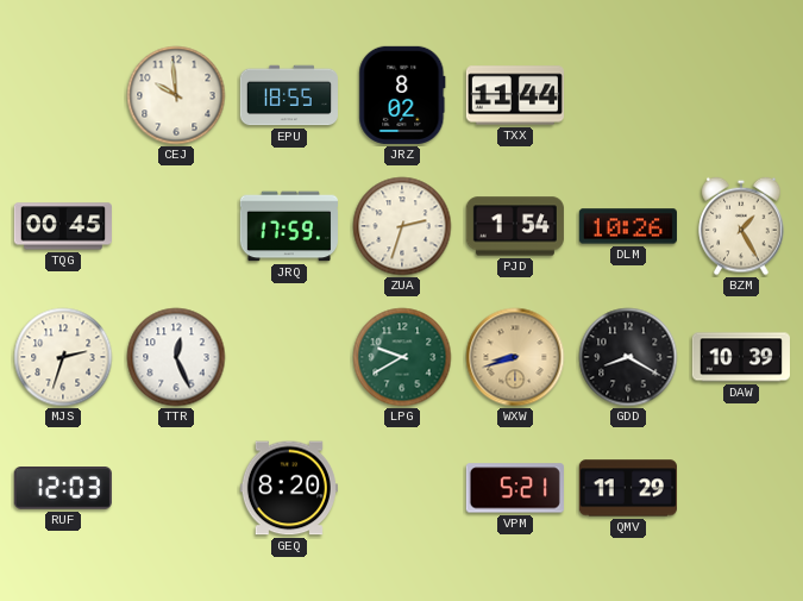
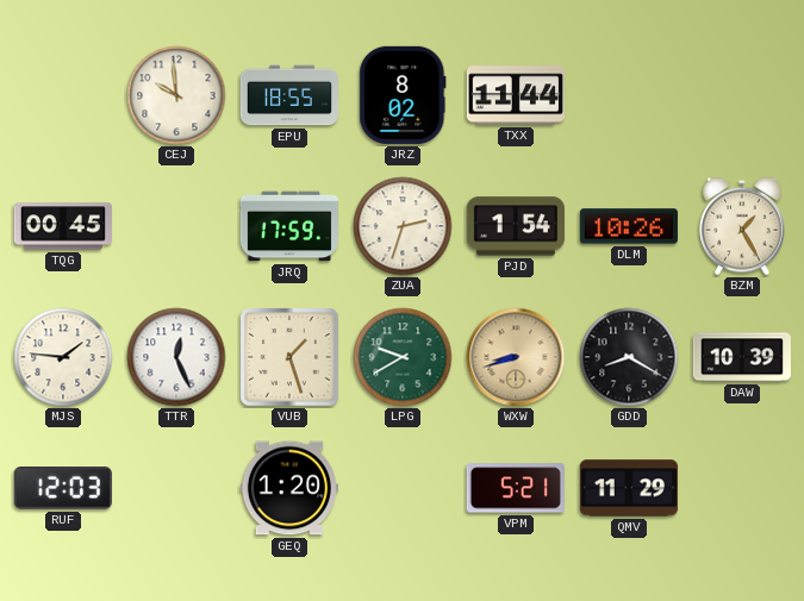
MJS: 2:33 -> 1:46
VUB: none -> 1:27
GEQ: 8:20 -> 1:20
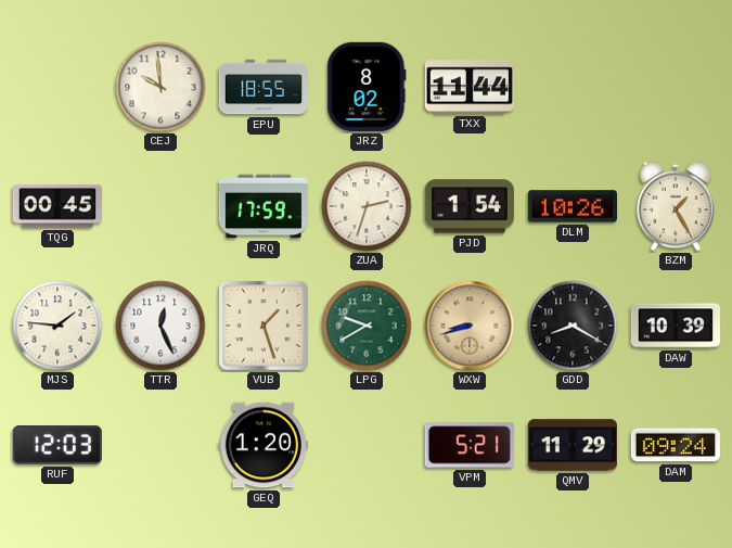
DAM: none -> 09:24
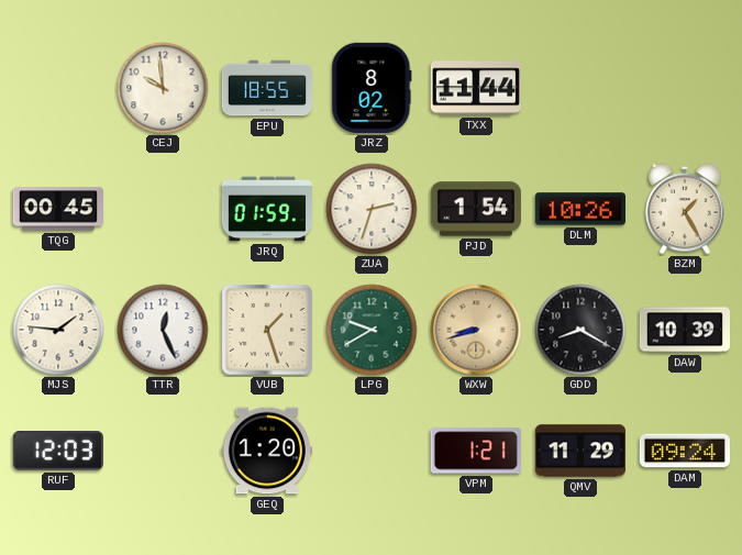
JRQ: 17:59 -> 01:59
VPM: 5:21 -> 1:21
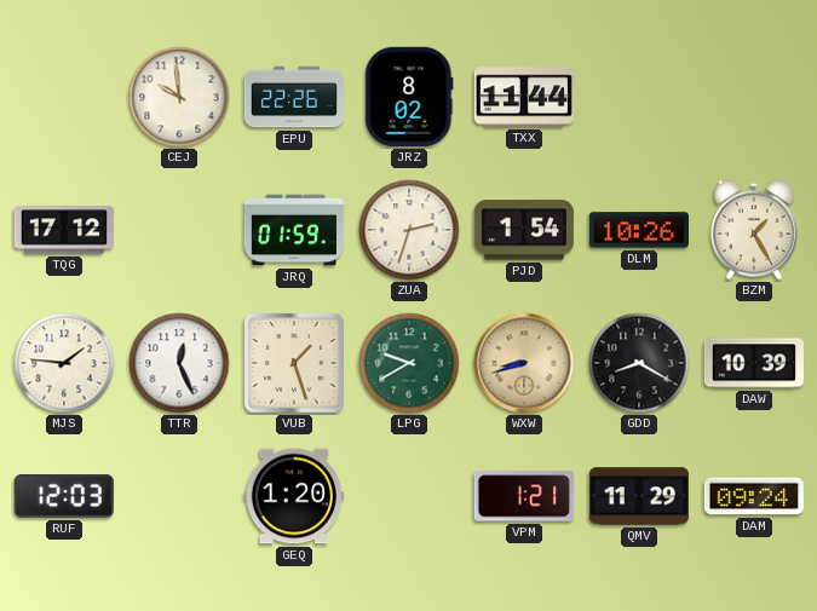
EPU: 18:55 -> 22:26
TQG: 00:45 -> 17:12
